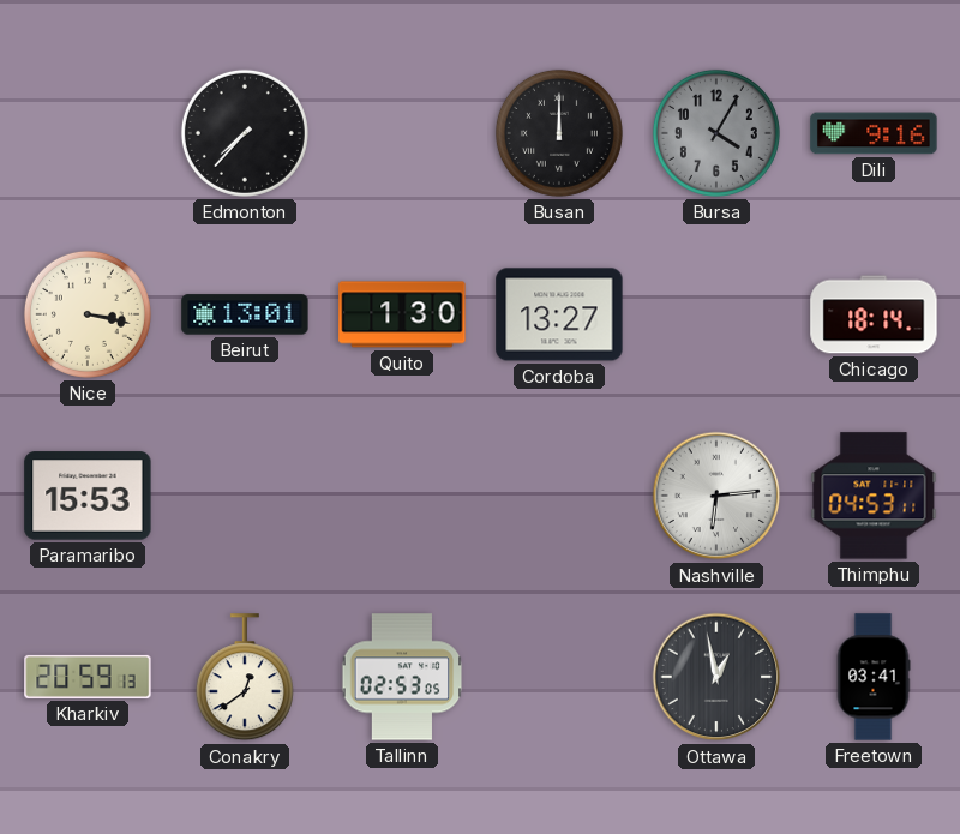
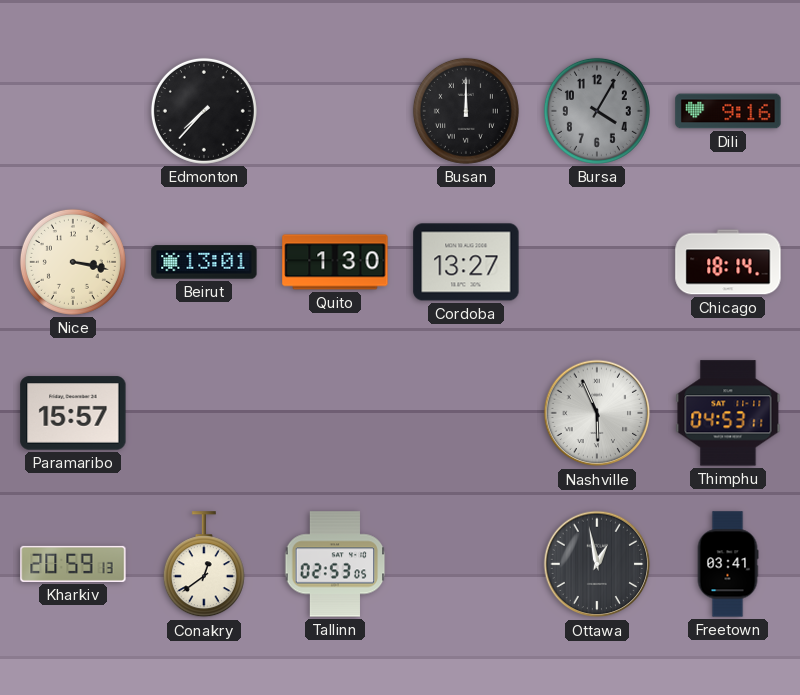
Paramaribo: 15:53 -> 15:57
Nashville: 6:14 -> 5:56
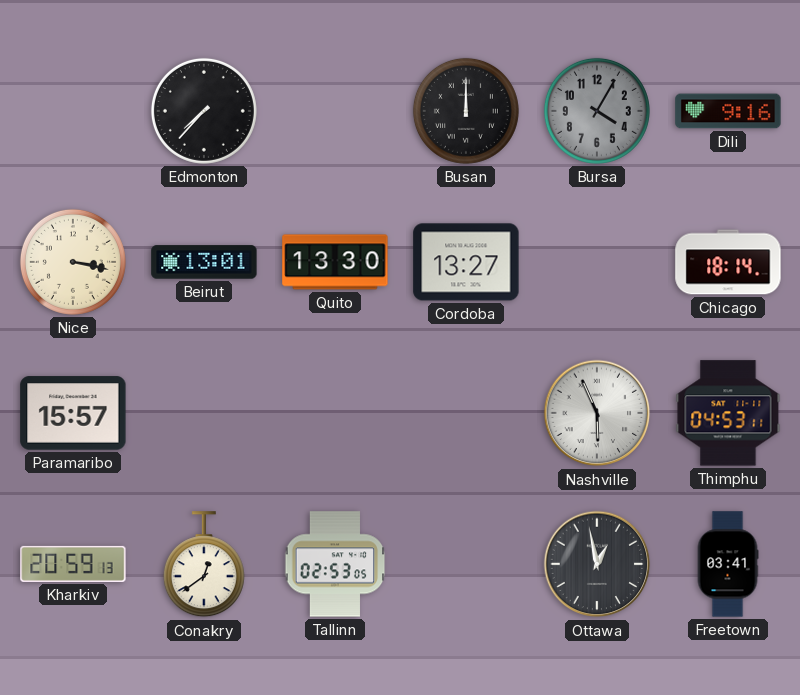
Quito: 1:30 -> 13:30
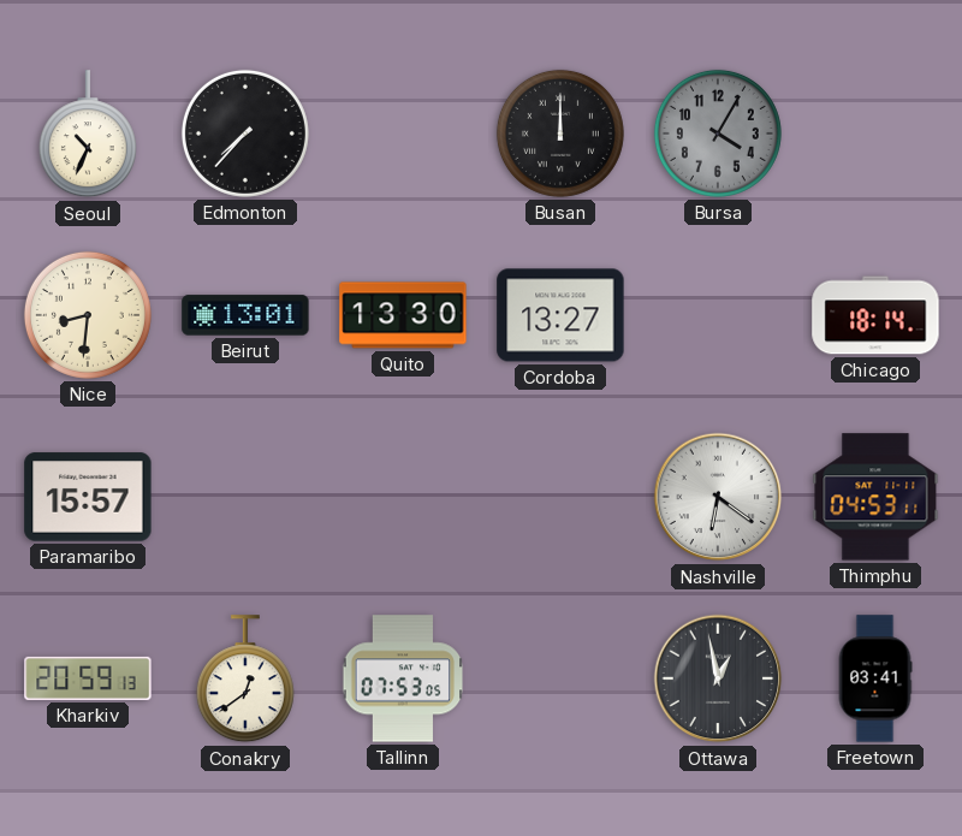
Seoul: none -> 10:34
Dili: 9:16 -> none
Nice: 3:17 -> 8:31
Nashville: 5:56 -> 6:21
Tallinn: 02:53 -> 07:53
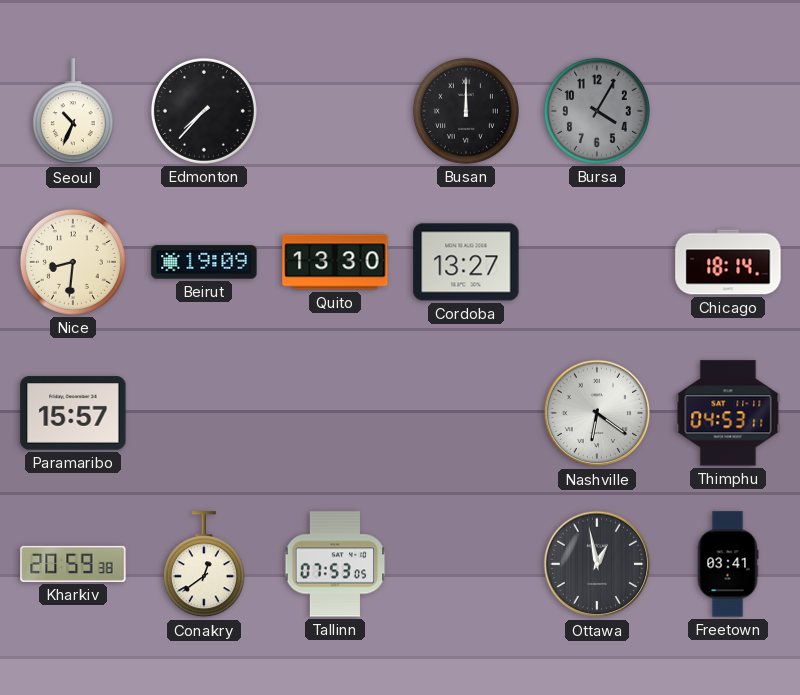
Beirut: 13:01 -> 19:09
Kharkiv: 20:59:13 -> 20:59:38
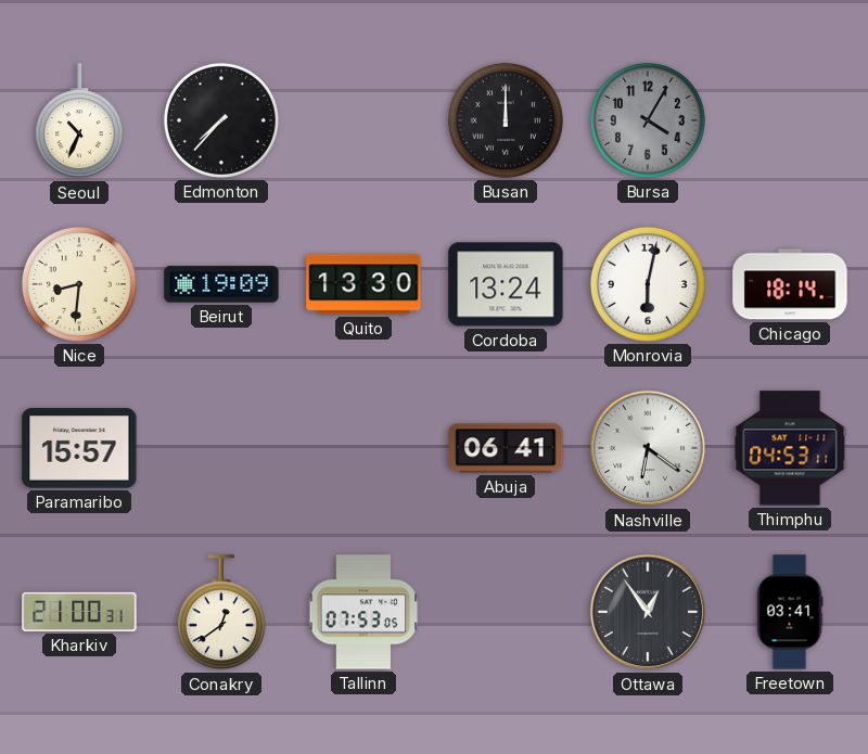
Cordoba: 13:27 -> 13:24
Monrovia: none -> 6:02
Abuja: none -> 06:41
Kharkiv: 20:59 -> 21:00
Ottawa: 12:58 -> 12:54
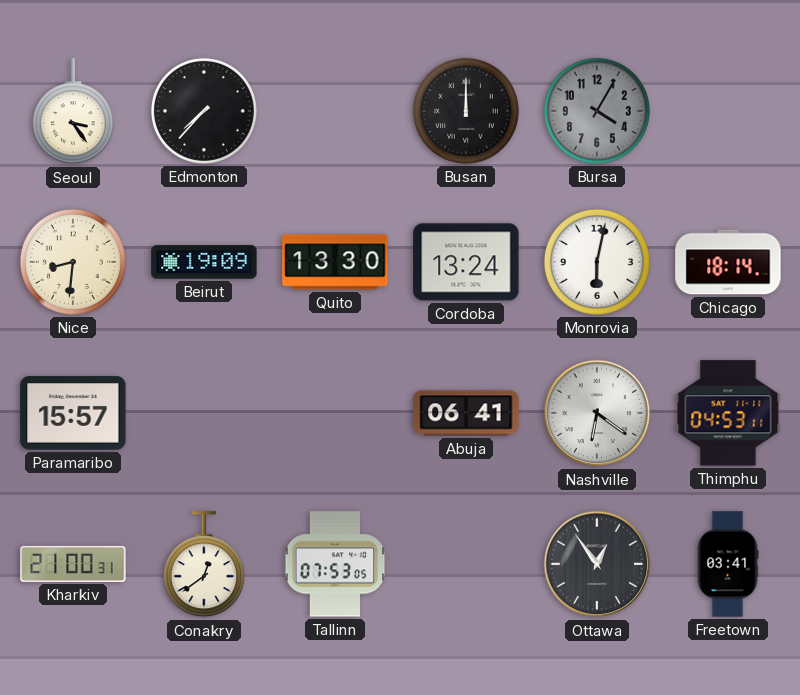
Seoul: 10:34 -> 3:24
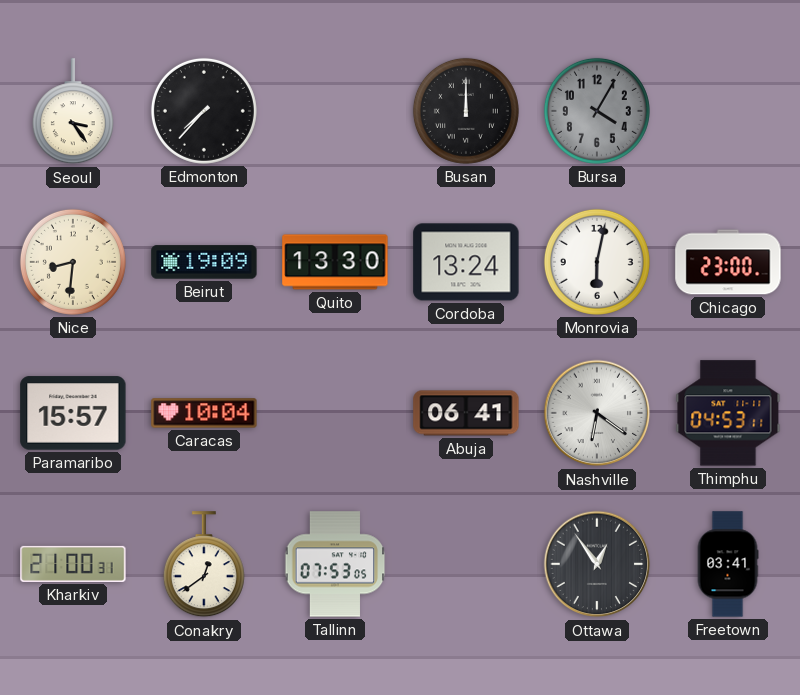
Chicago: 18:14 -> 23:00
Caracas: none -> 10:04
